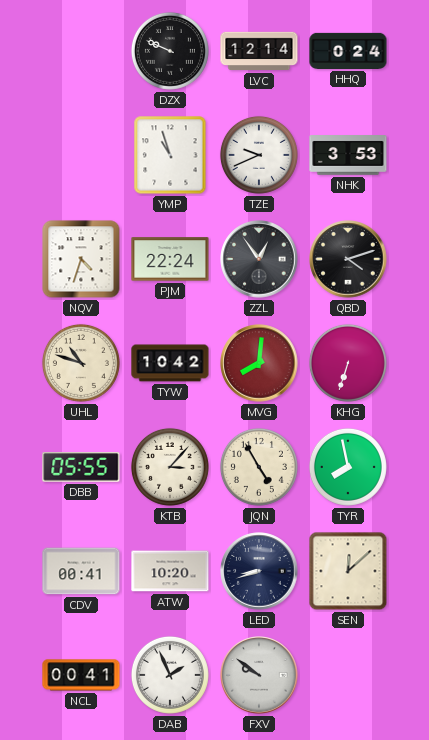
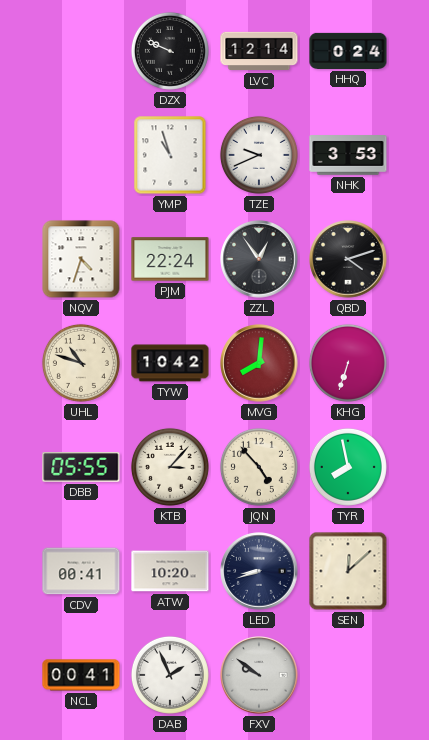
JQN: 4:55 -> 4:53
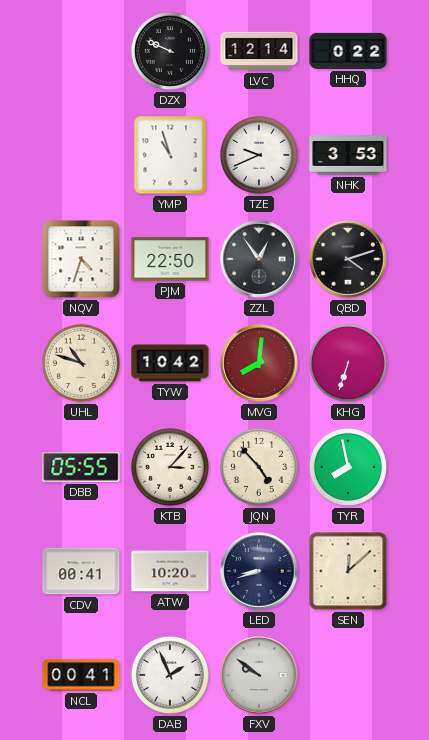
HHQ: 0:24 -> 0:22
PJM: 22:24 -> 22:50
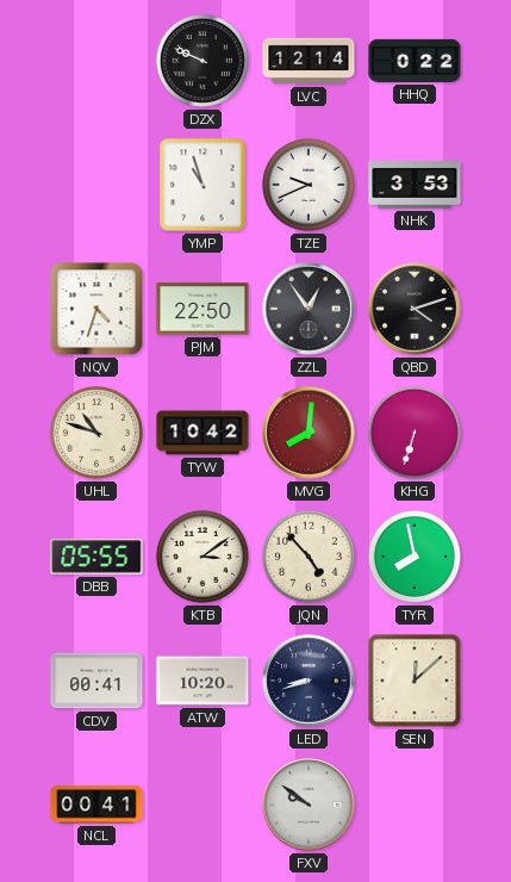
KTB: 3:07 -> 3:09
DAB: 1:56 -> none
